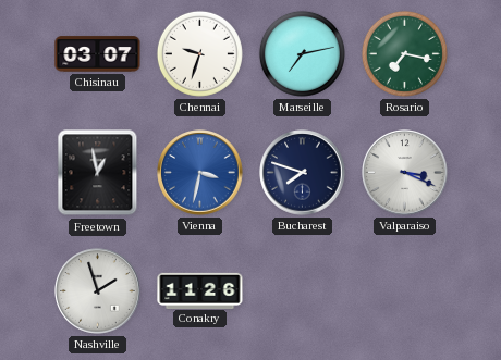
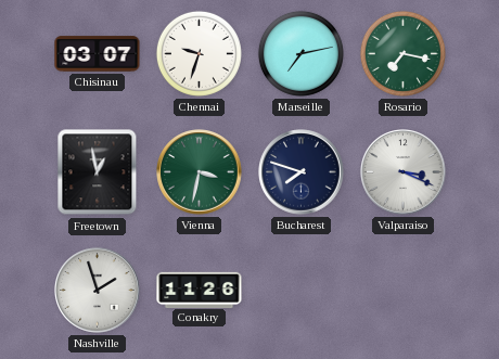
Vienna dial: blue -> green
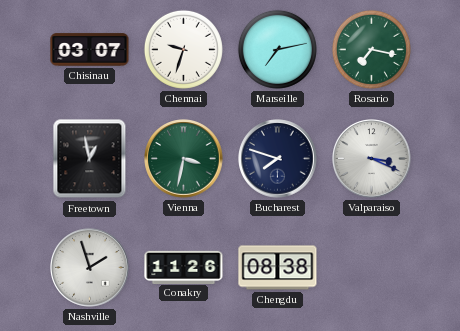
Chengdu: none -> 08:38
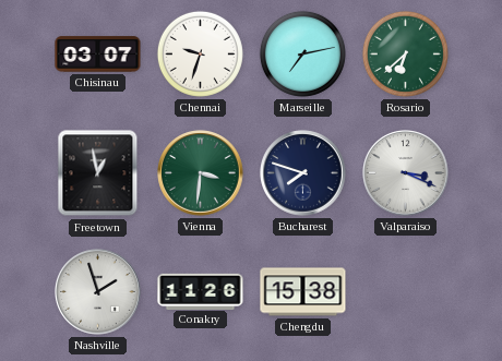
Rosario: 7:17 -> 6:38
Vienna: 3:32 -> 3:31
Chengdu: 08:38 -> 15:38
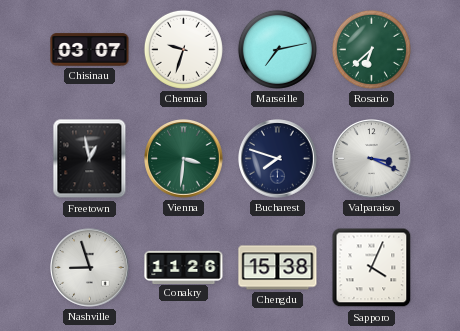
Nashville: 1:57 -> 8:57
Sapporo: none -> 4:04
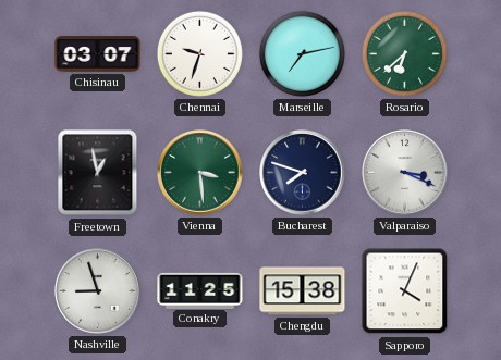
Vienna: 3:31 -> 3:29
Conakry: 11:26 -> 11:25
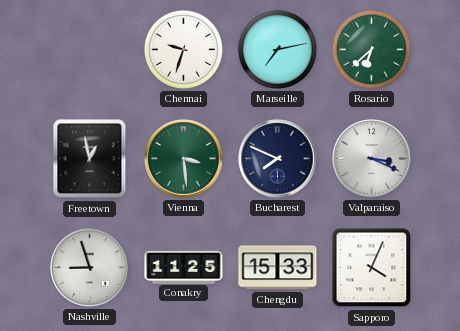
Chisinau: 03:07 -> none
Bucharest: 7:48 -> 7:49
Chengdu: 15:38 -> 15:33
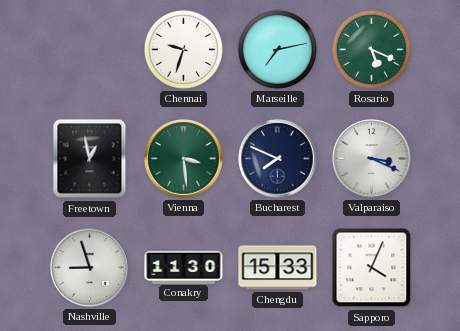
Rosario: 6:38 -> 5:19
Conakry: 11:25 -> 11:30
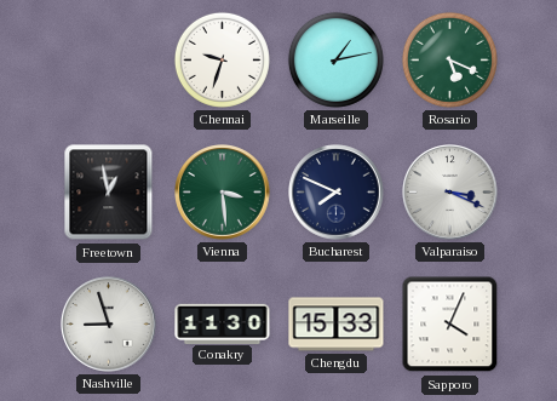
Marseille: 7:13 -> 1:13
